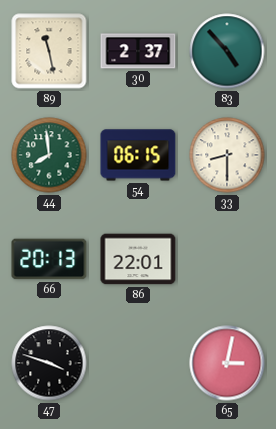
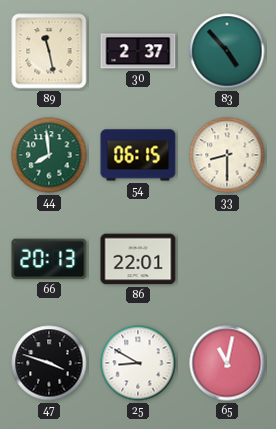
25: none -> 8:50
65: 3:02 -> 11:02
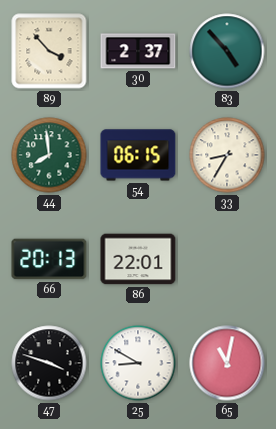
89: 11:28 -> 3:53
33: 8:30 -> 8:35
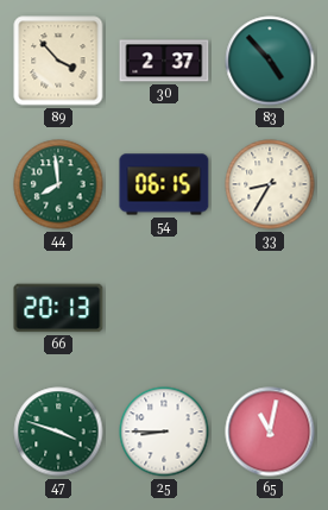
86: 22:01 -> none
47 dial: black -> green
25: 8:50 -> 8:45
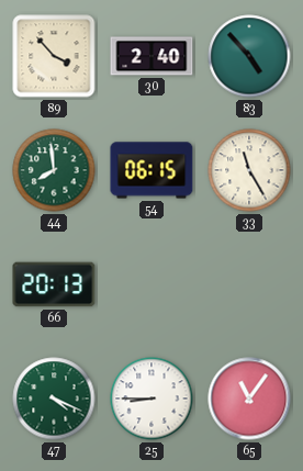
30: 2:37 -> 2:40
33: 8:35 -> 11:25
47: 3:48 -> 4:19
65: 11:02 -> 11:06
